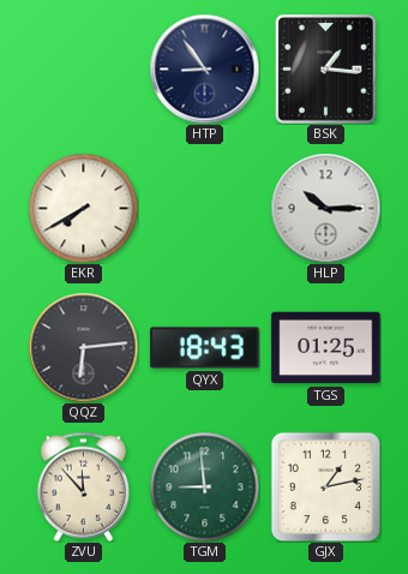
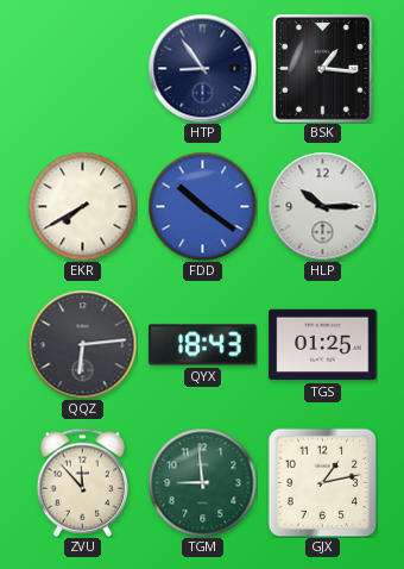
FDD: none -> 10:21
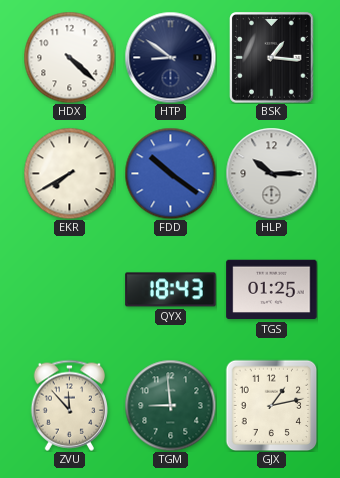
HDX: none -> 4:22
HTP: 8:54 -> 8:51
QQZ: 6:14 -> none
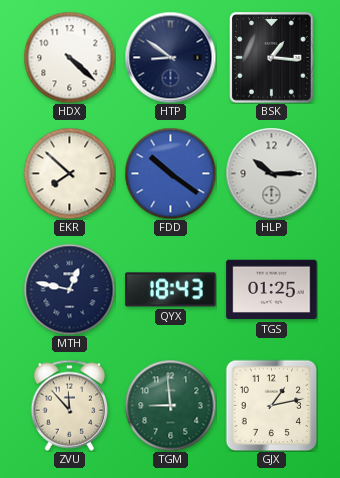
EKR: 7:40 -> 7:52
MTH: none -> 12:47
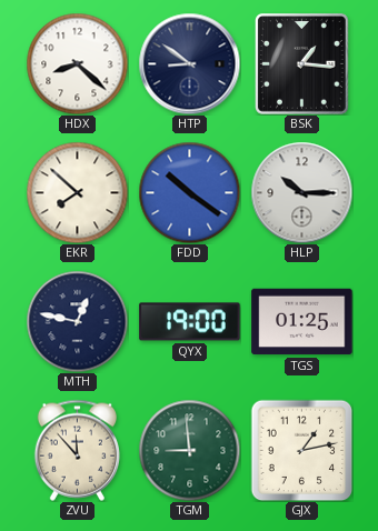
HDX: 4:22 -> 8:22
QYX: 18:43 -> 19:00
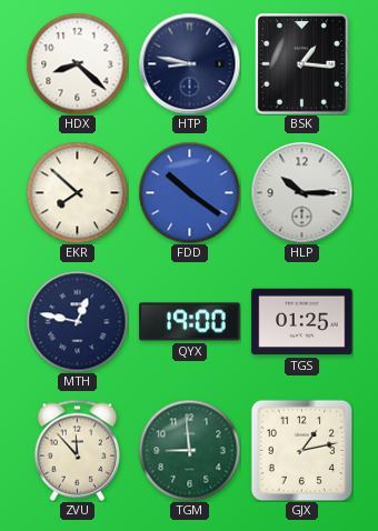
HTP: 8:51 -> 8:47
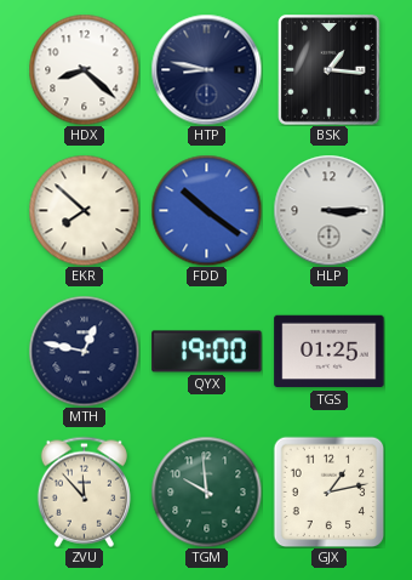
HLP: 10:15 -> 3:15
TGM: 8:59 -> 9:59
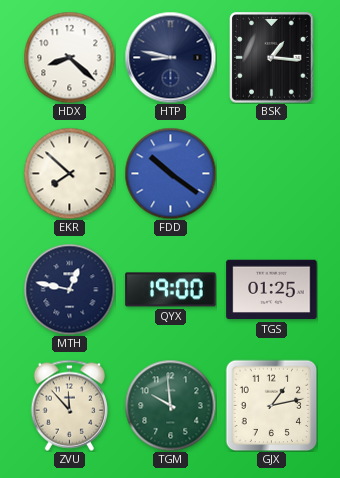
HLP: 3:15 -> none
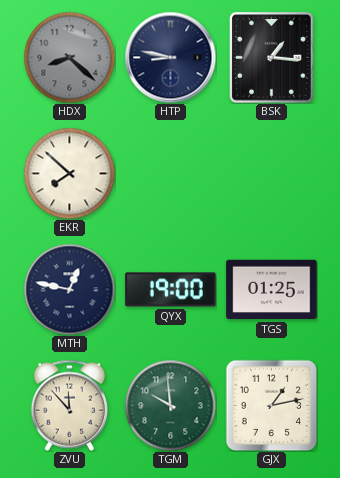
HDX dial: white -> grey
FDD: 10:21 -> none
